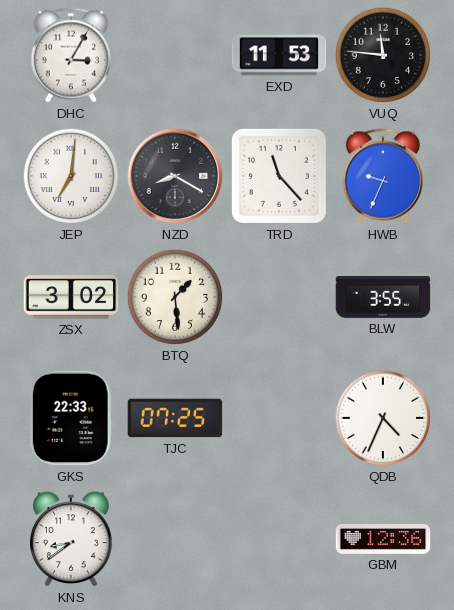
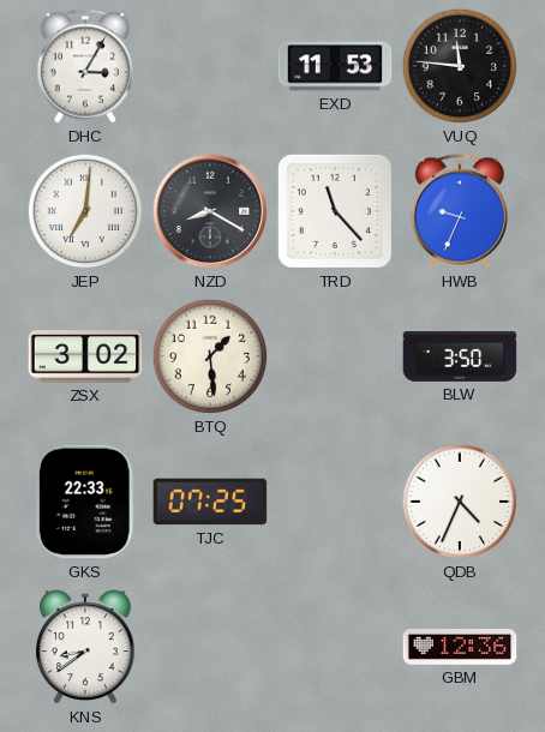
BLW: 3:55 -> 3:50
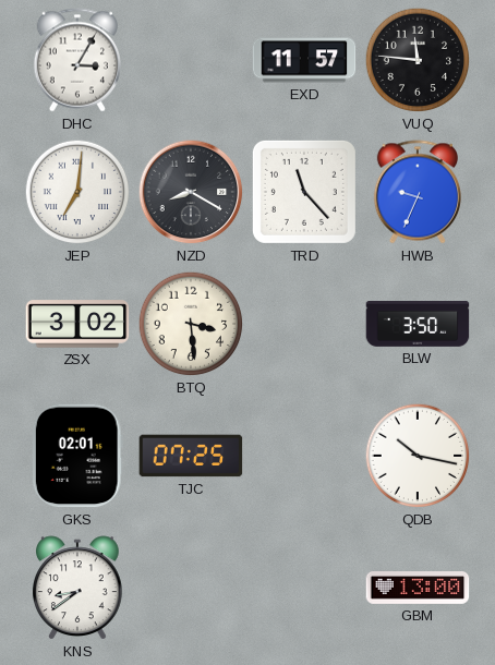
EXD: 11:53 -> 11:57
BTQ: 1:29 -> 3:29
GKS: 22:33 -> 02:01
QDB: 4:34 -> 10:17
GBM: 12:36 -> 13:00
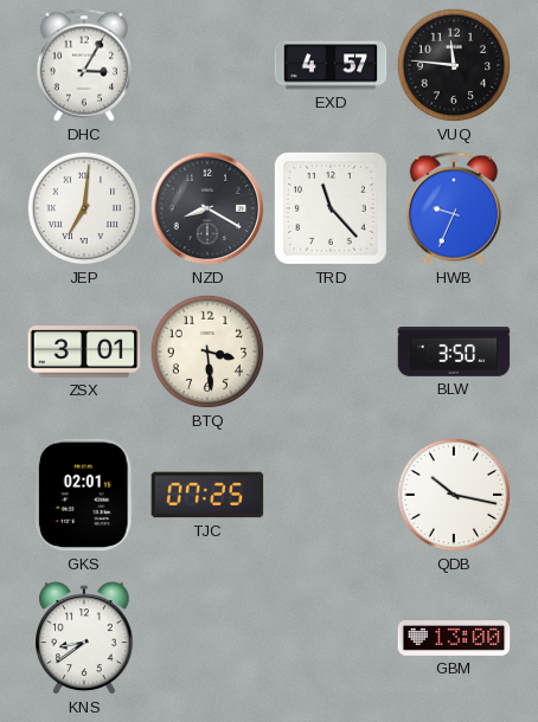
EXD: 11:57 -> 4:57
ZSX: 3:02 -> 3:01
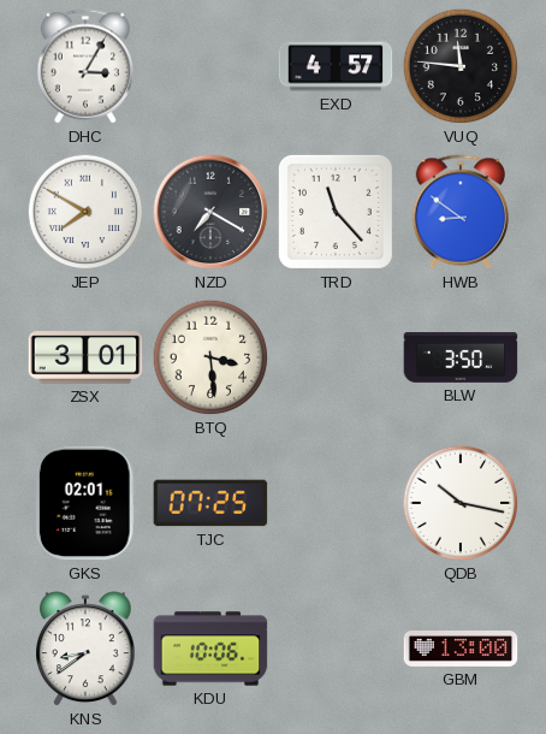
JEP: 7:01 -> 7:50
NZD: 8:20 -> 7:20
HWB: 9:34 -> 8:51
KDU: none -> 10:06
